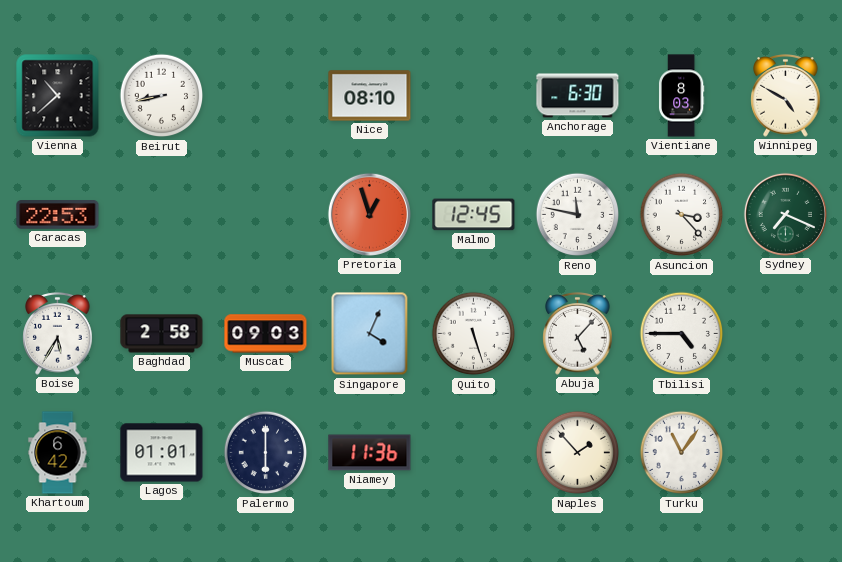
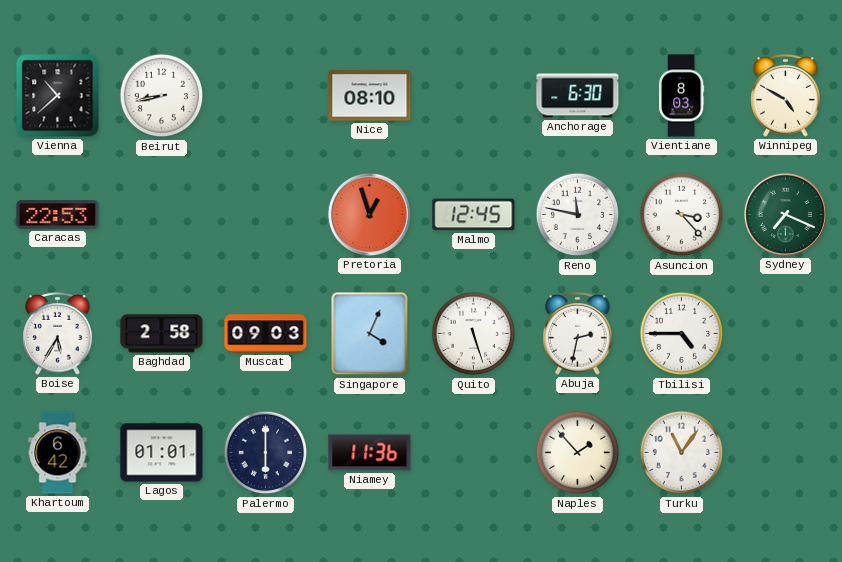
Abuja: 5:07 -> 2:32
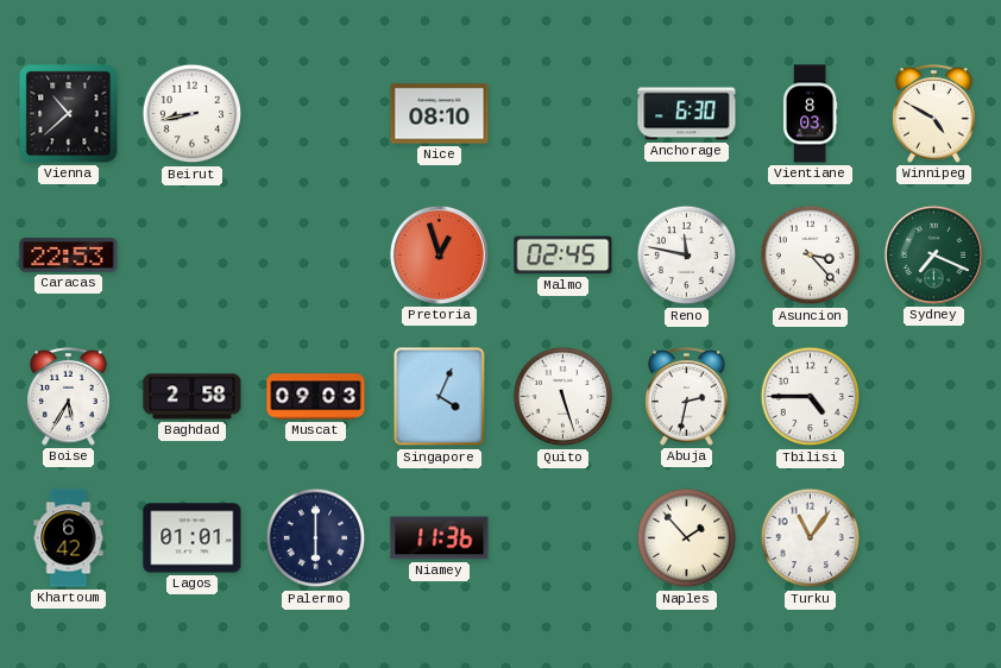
Malmo: 12:45 -> 02:45
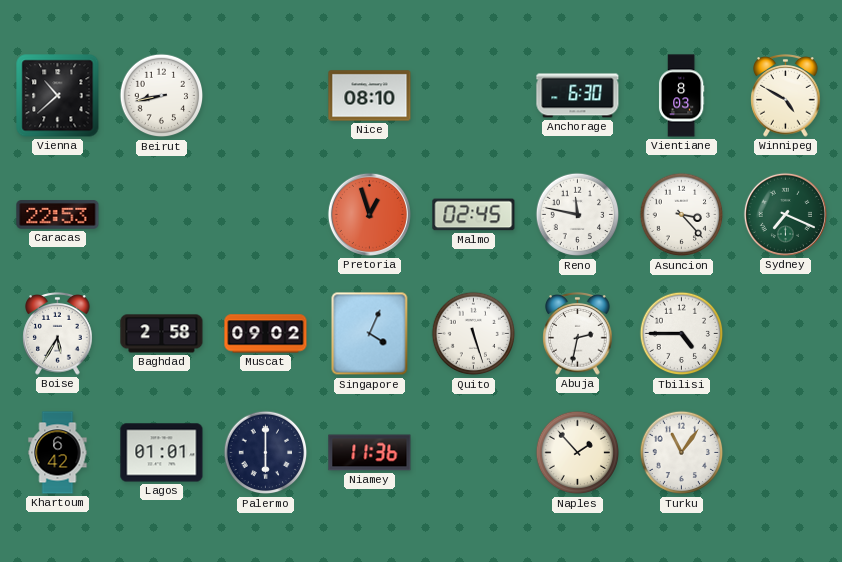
Muscat: 09:03 -> 09:02
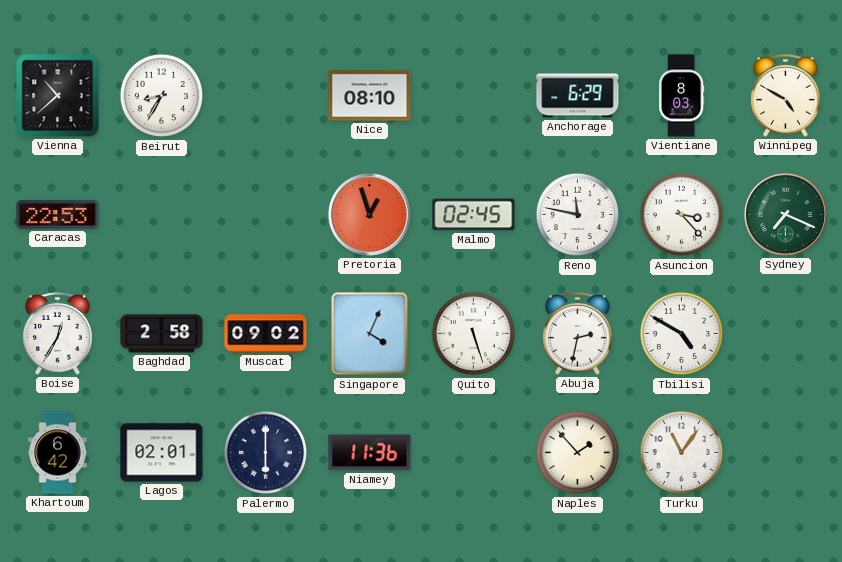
Beirut: 8:43 -> 8:35
Anchorage: 6:30 -> 6:29
Boise: 5:35 -> 12:35
Tbilisi: 4:45 -> 4:50
Lagos: 01:01 -> 02:01
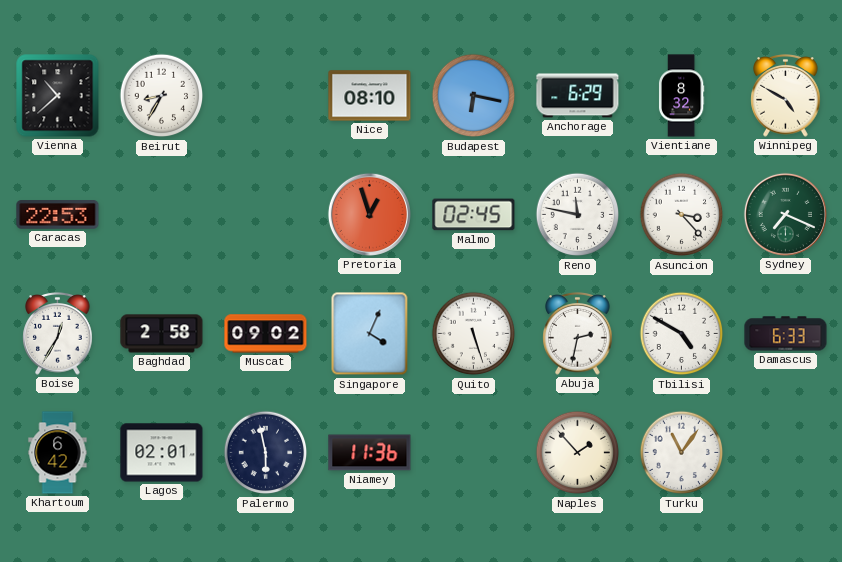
Budapest: none -> 6:17
Vientiane: 8:03 -> 8:32
Damascus: none -> 6:33
Palermo: 6:00 -> 5:58
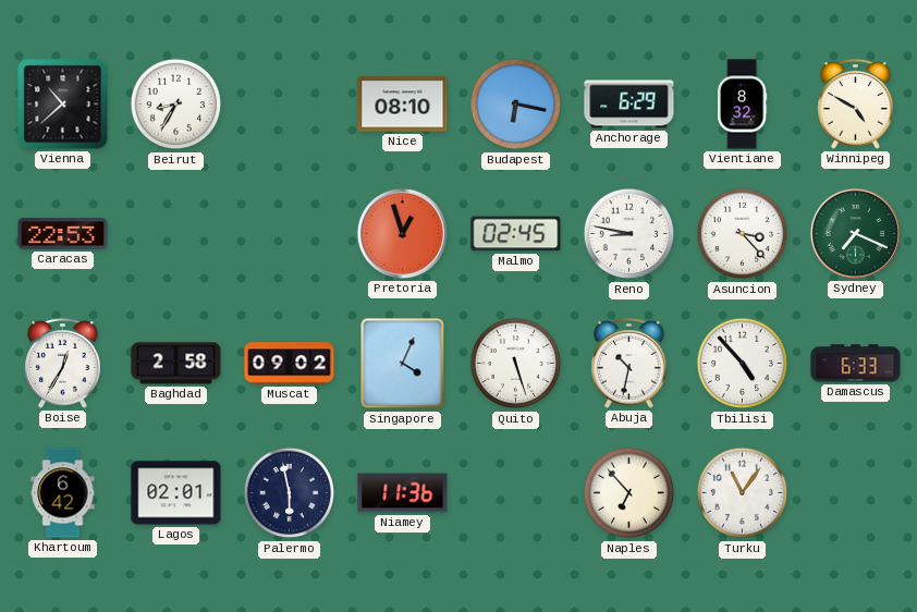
Reno: 11:47 -> 8:47
Abuja: 2:32 -> 10:32
Tbilisi: 4:50 -> 4:53
Naples: 1:53 -> 6:53
